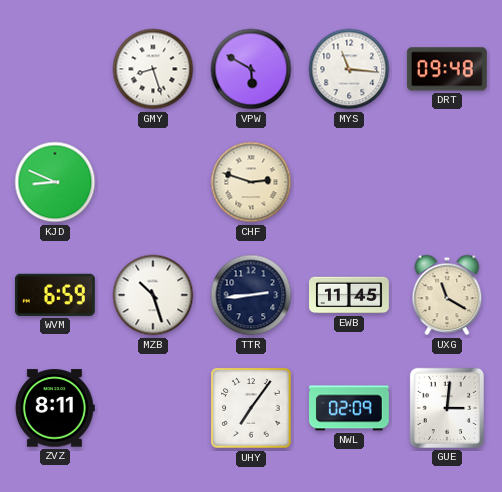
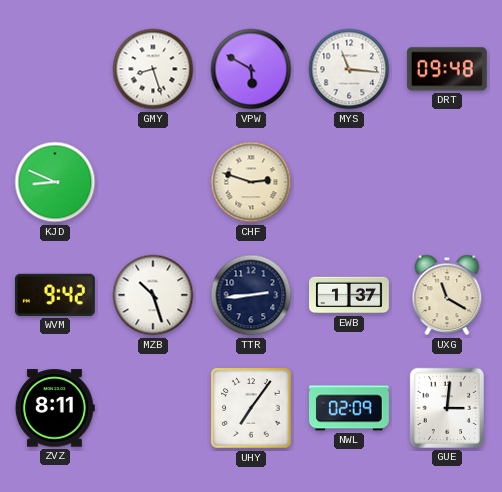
WVM: 6:59 -> 9:42
EWB: 11:45 -> 1:37
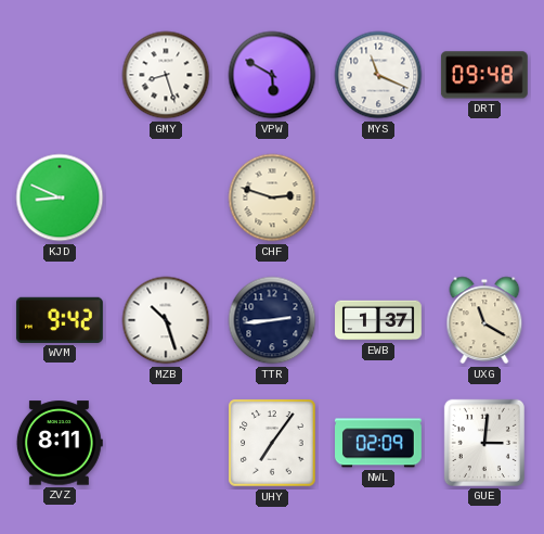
MYS: 11:16 -> 11:19
